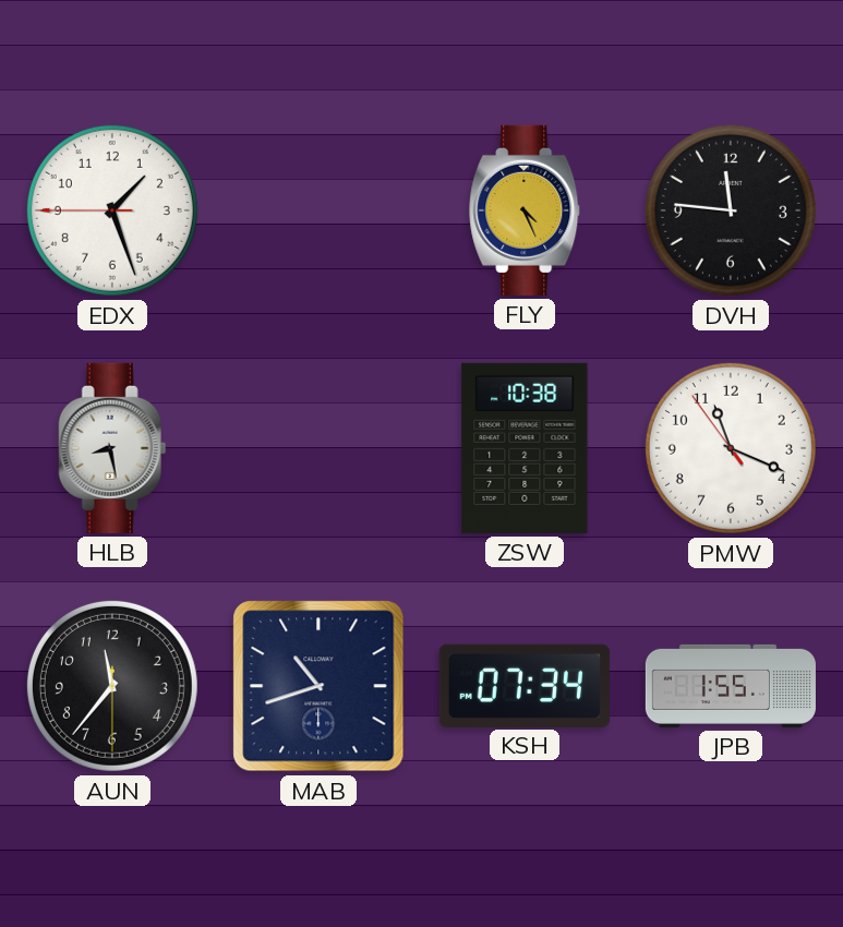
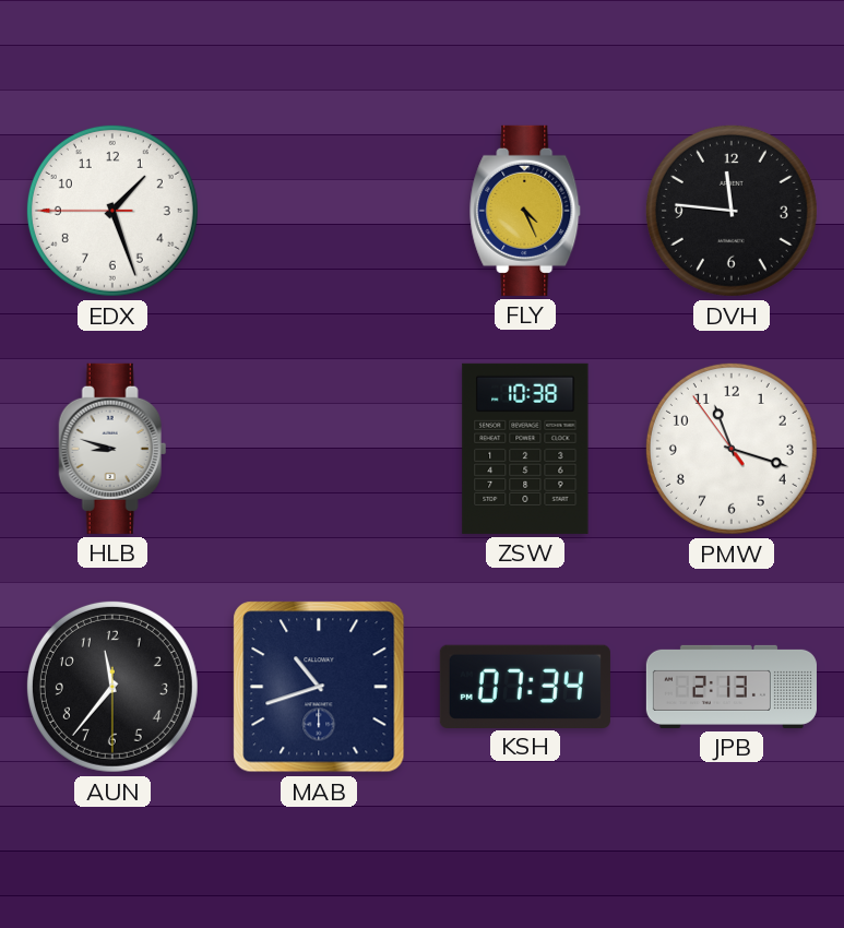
HLB: 8:28 -> 8:48
PMW: 11:18 -> 11:17
JPB: 1:55 -> 2:13
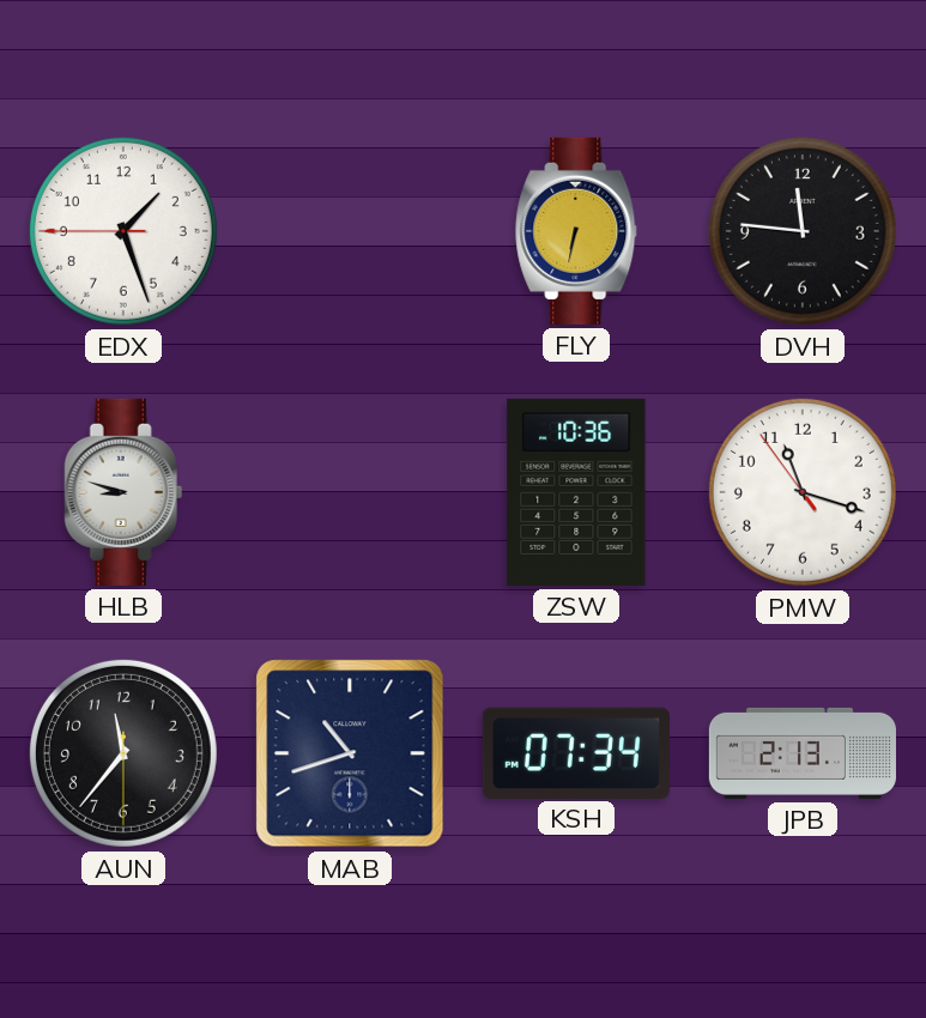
FLY: 4:26 -> 6:32
ZSW: 10:38 -> 10:36
